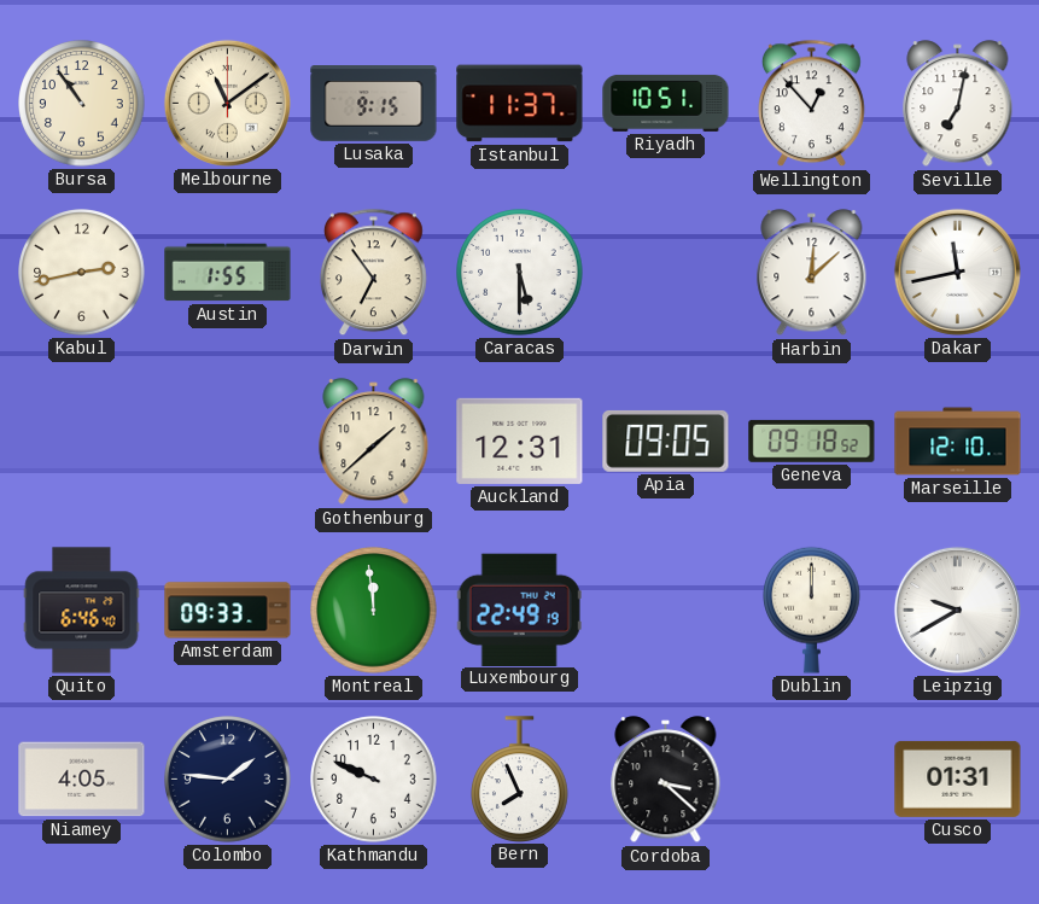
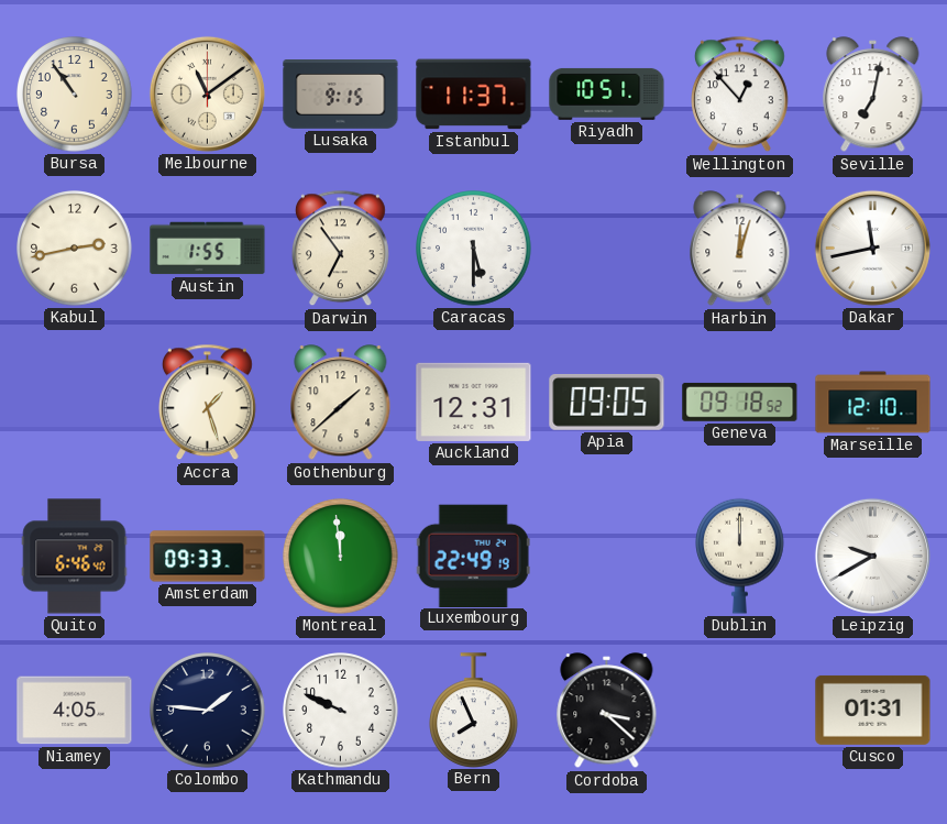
Harbin: 12:08 -> 12:03
Accra: none -> 1:27
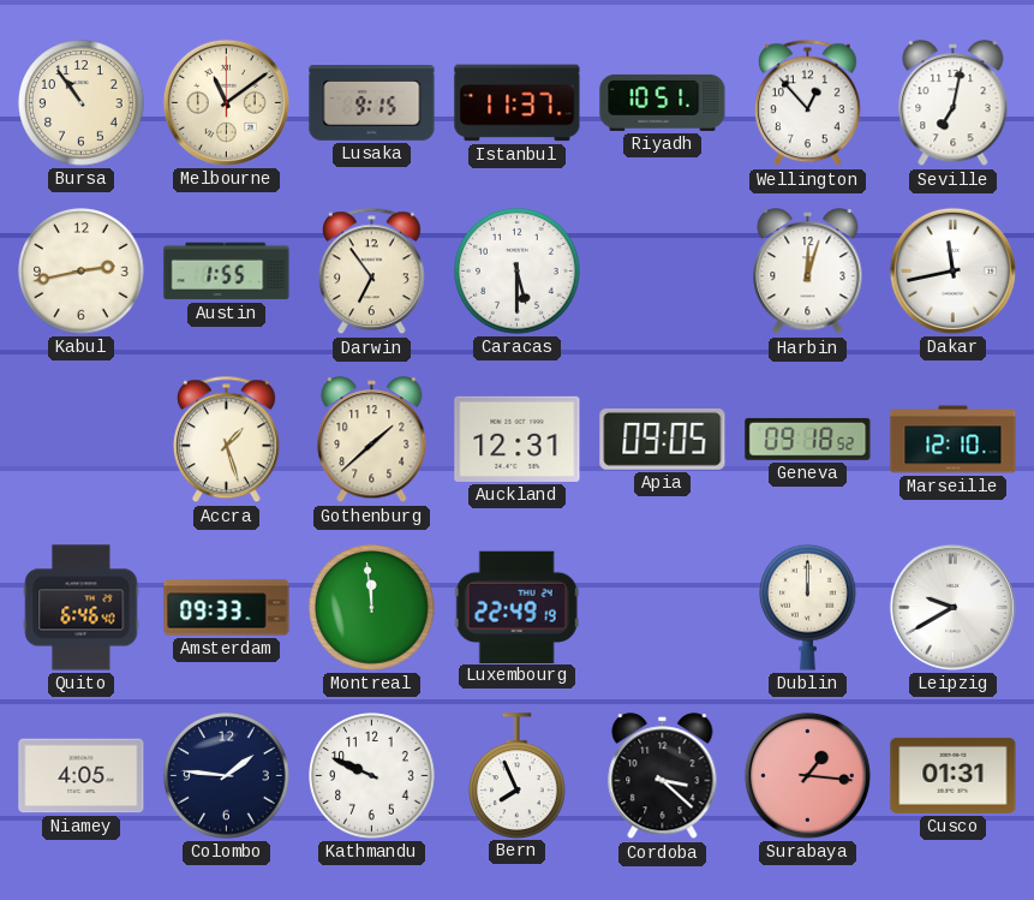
Surabaya: none -> 1:16
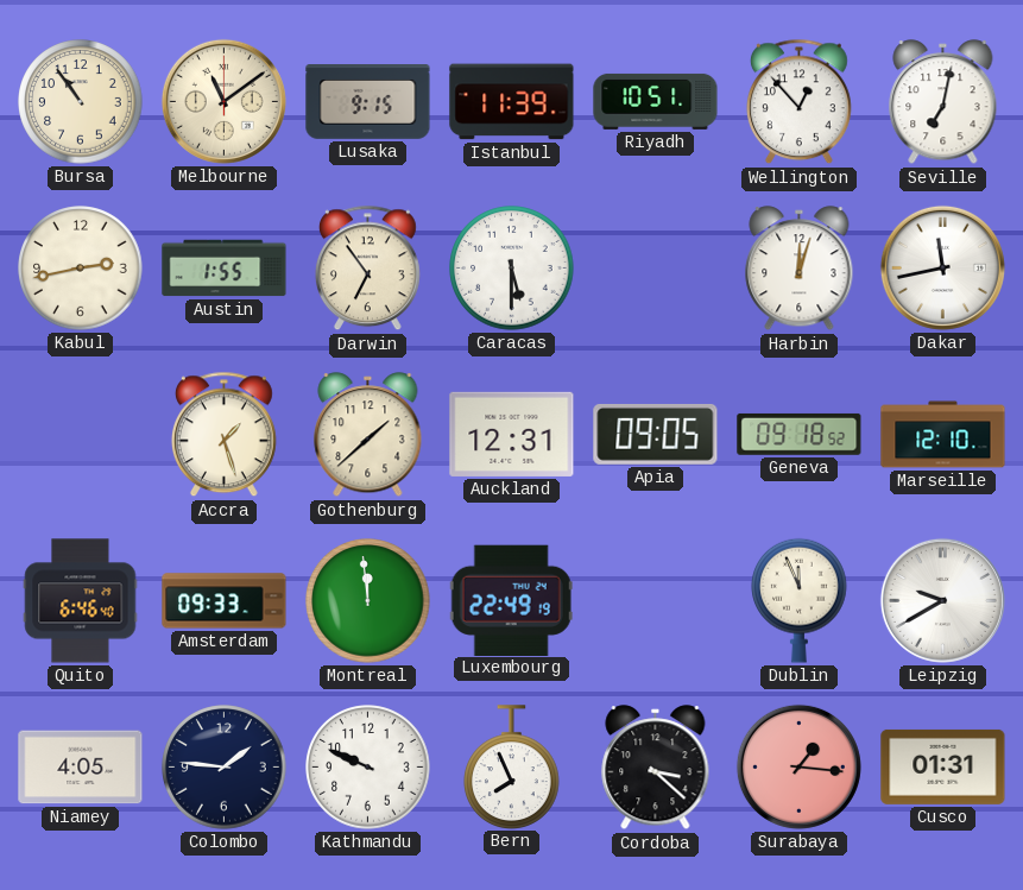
Istanbul: 11:37 -> 11:39
Dublin: 12:00 -> 11:56
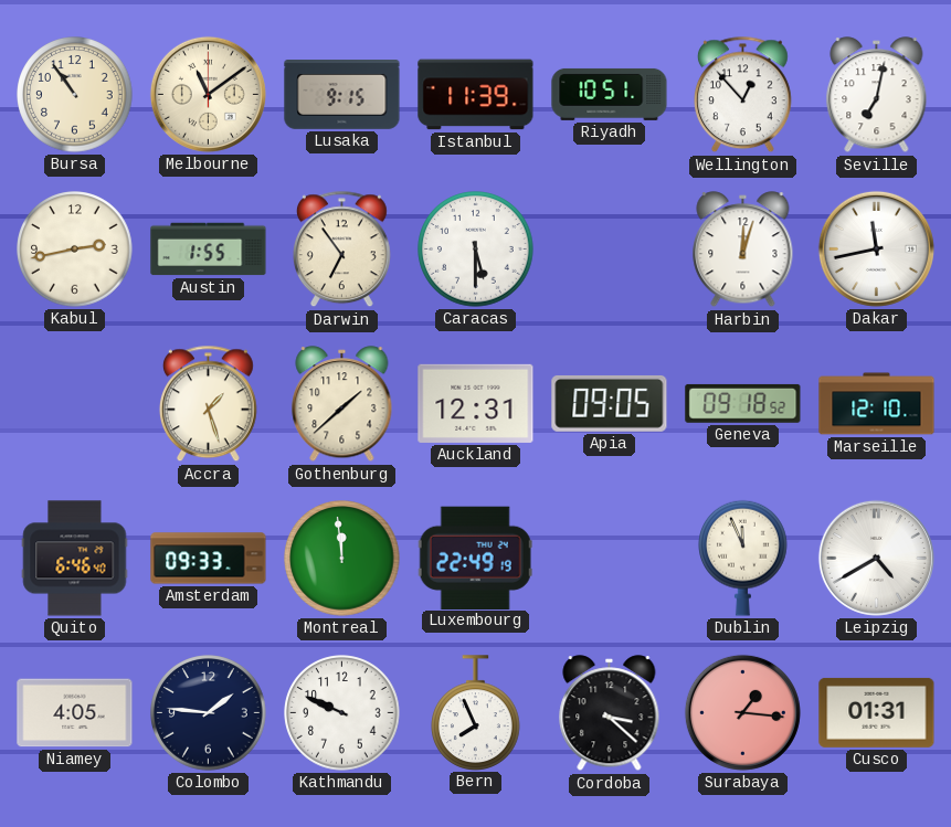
Leipzig: 9:40 -> 4:40
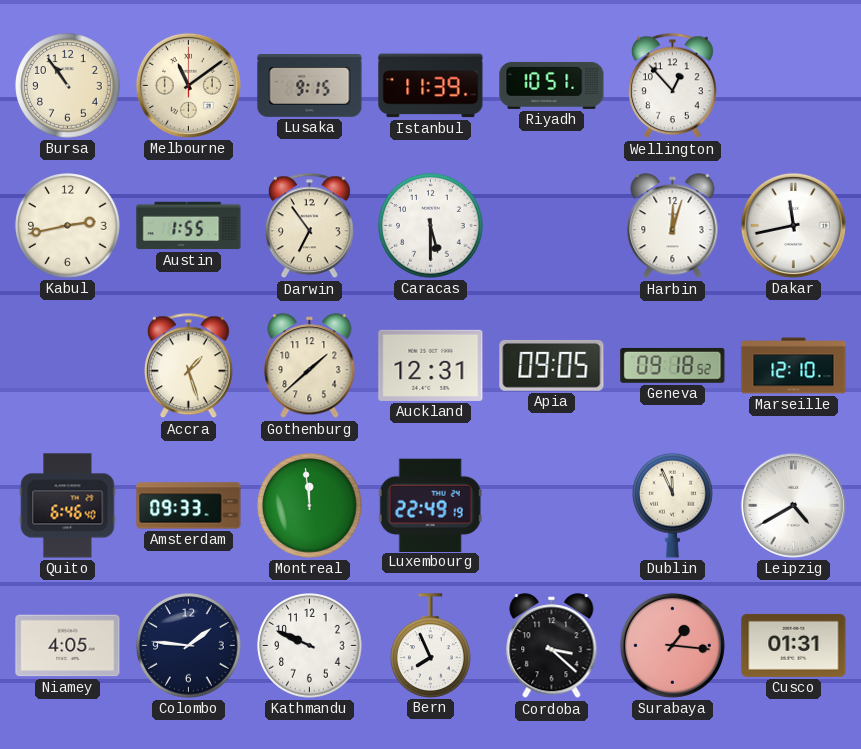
Seville: 7:02 -> none
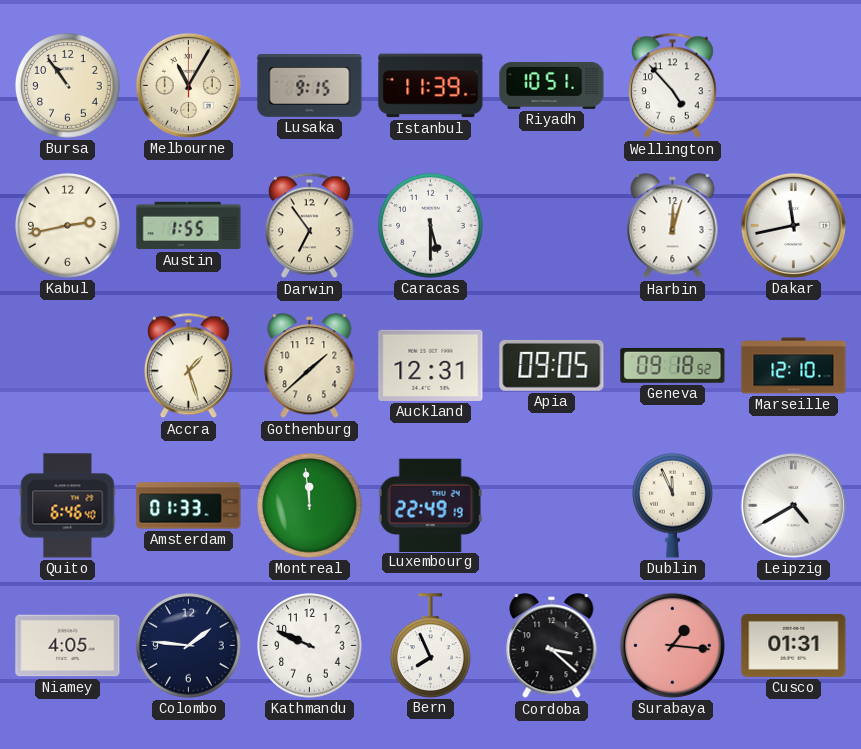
Melbourne: 11:09 -> 11:05
Wellington: 12:53 -> 4:53
Amsterdam: 09:33 -> 01:33
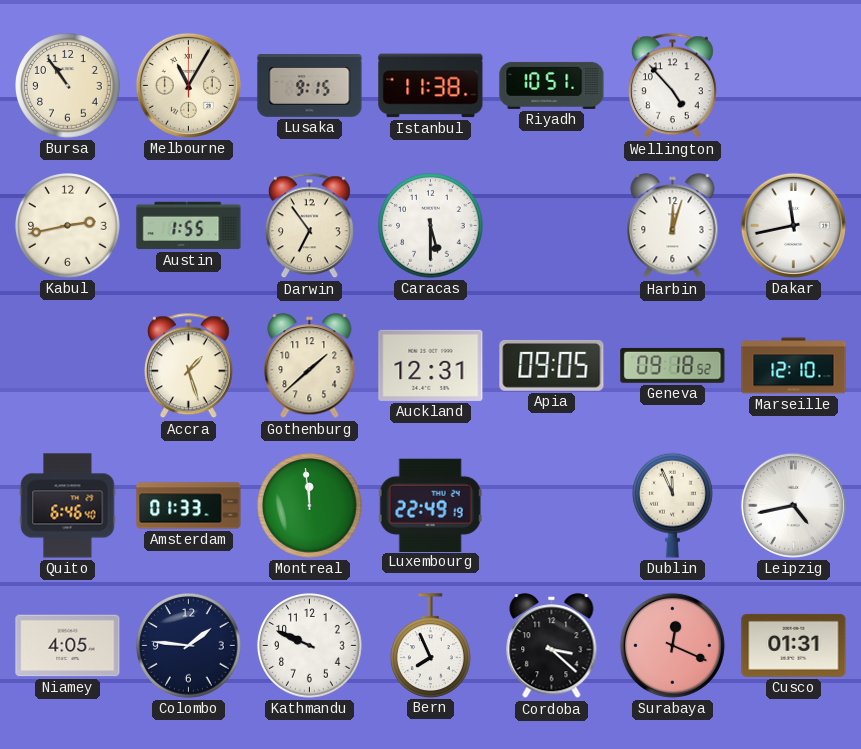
Istanbul: 11:39 -> 11:38
Leipzig: 4:40 -> 4:43
Surabaya: 1:16 -> 12:19
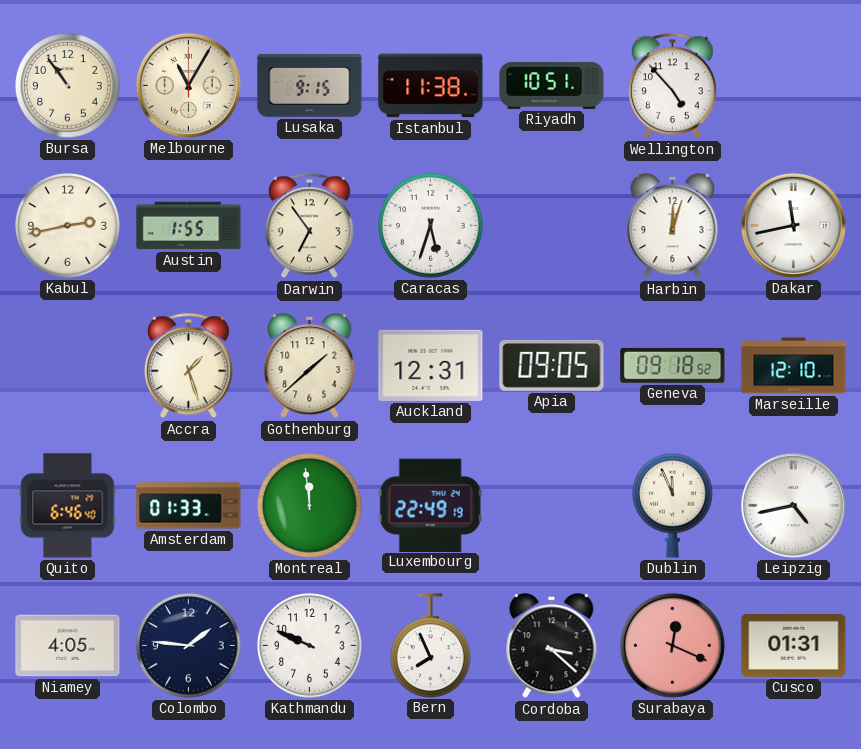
Caracas: 5:30 -> 5:33
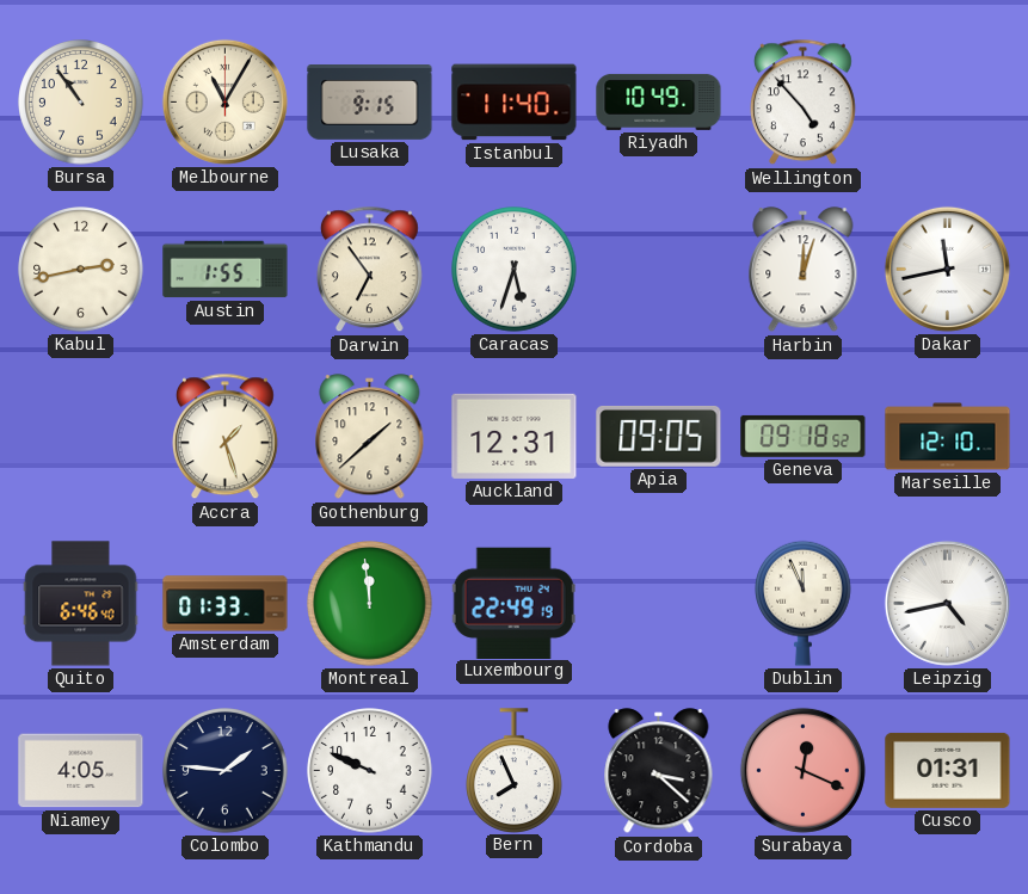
Istanbul: 11:38 -> 11:40
Riyadh: 10:51 -> 10:49
